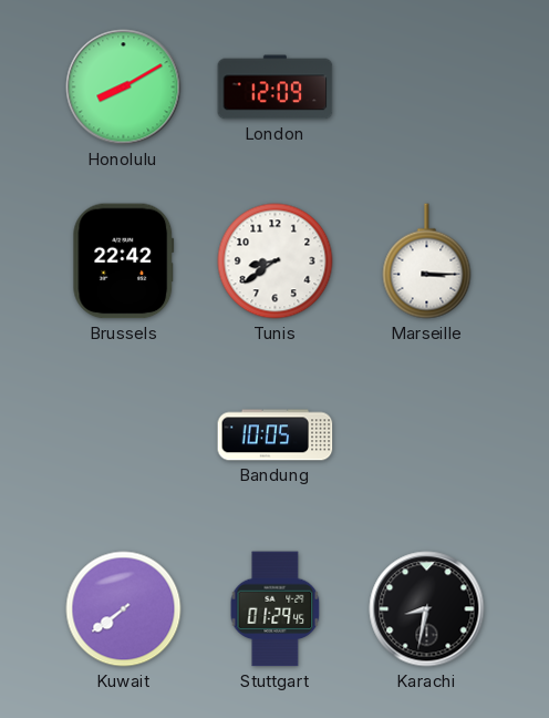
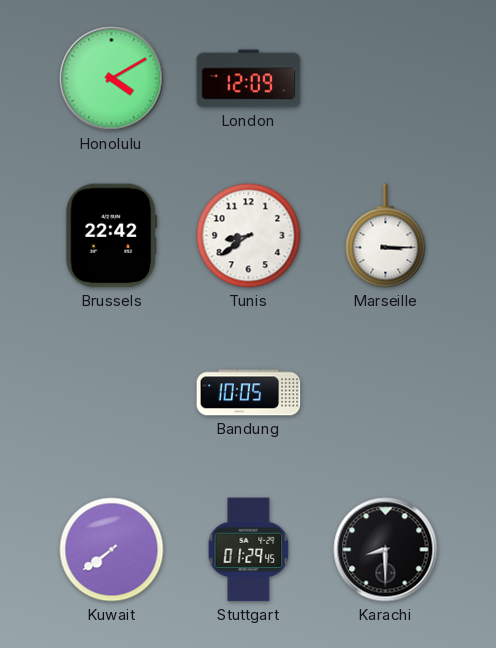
Honolulu: 8:10 -> 4:10
Karachi: 8:32 -> 8:30
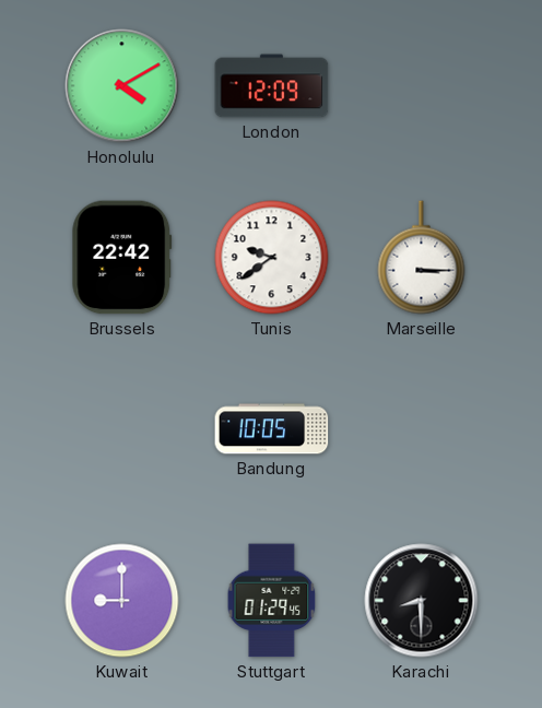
Tunis: 8:39 -> 9:39
Kuwait: 7:39 -> 9:00
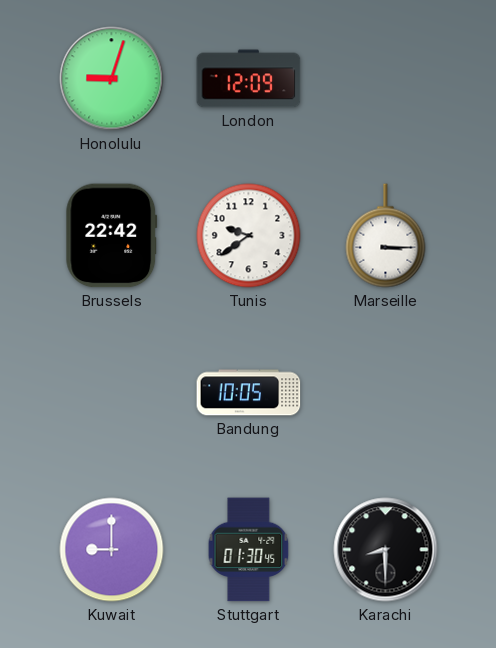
Honolulu: 4:10 -> 9:03
Stuttgart: 01:29 -> 01:30
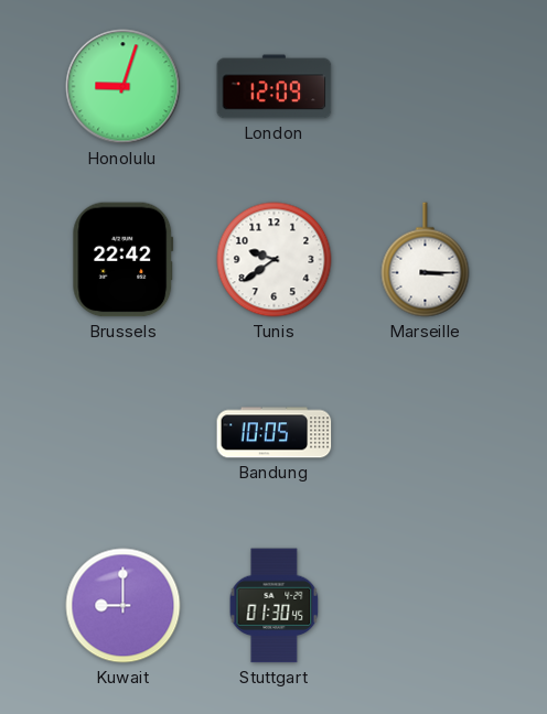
Karachi: 8:30 -> none
